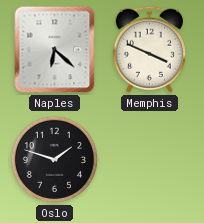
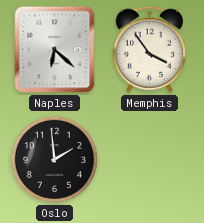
Memphis: 3:49 -> 3:54
Oslo: 1:48 -> 1:59
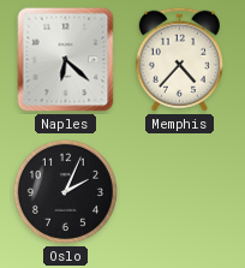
Memphis: 3:54 -> 4:37
Oslo: 1:59 -> 2:04
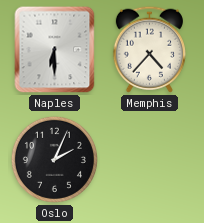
Naples: 6:22 -> 6:30
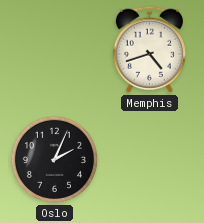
Naples: 6:30 -> none
Memphis: 4:37 -> 4:42
